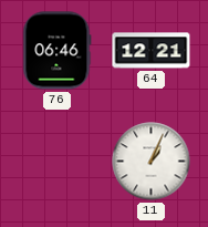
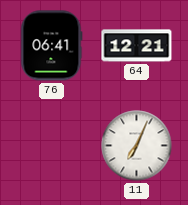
76: 06:46 -> 06:41
11: 1:04 -> 7:04
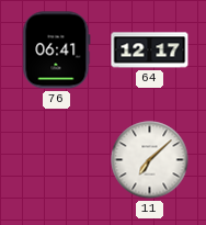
64: 12:21 -> 12:17
11: 7:04 -> 7:08
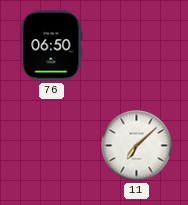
76: 06:41 -> 06:50
64: 12:17 -> none
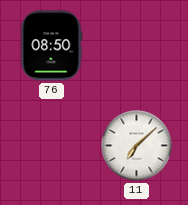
76: 06:50 -> 08:50
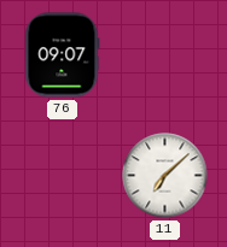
76: 08:50 -> 09:07
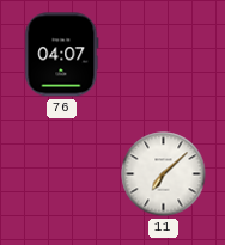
76: 09:07 -> 04:07
